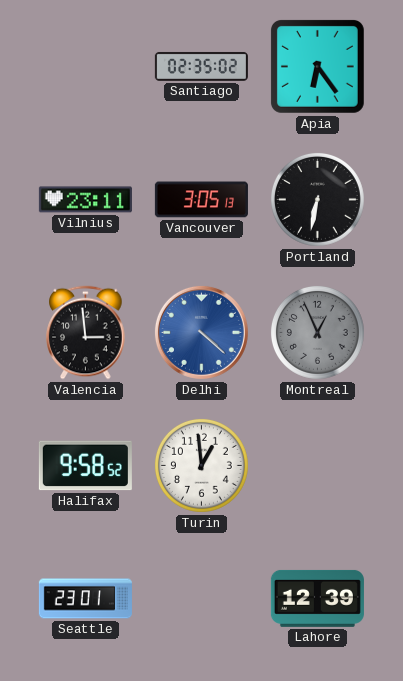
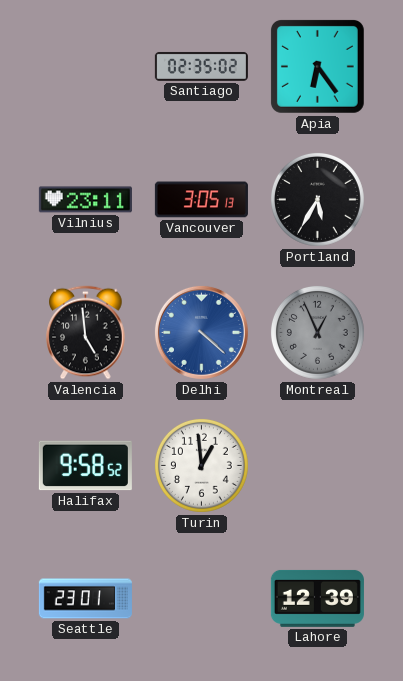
Portland: 6:32 -> 5:35
Valencia: 2:59 -> 4:59
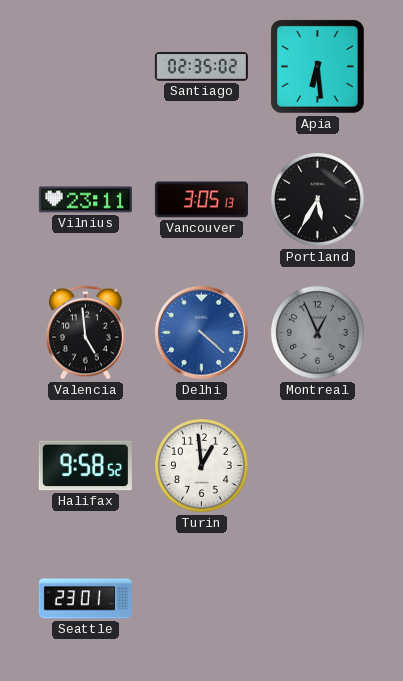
Apia: 6:24 -> 6:29
Lahore: 12:39 -> none
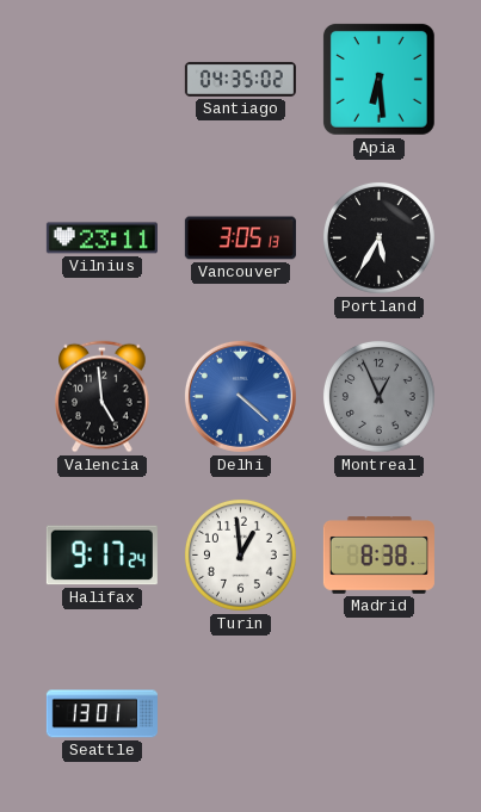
Santiago: 02:35 -> 04:35
Halifax: 9:58 -> 9:17
Madrid: none -> 8:38
Seattle: 23:01 -> 13:01
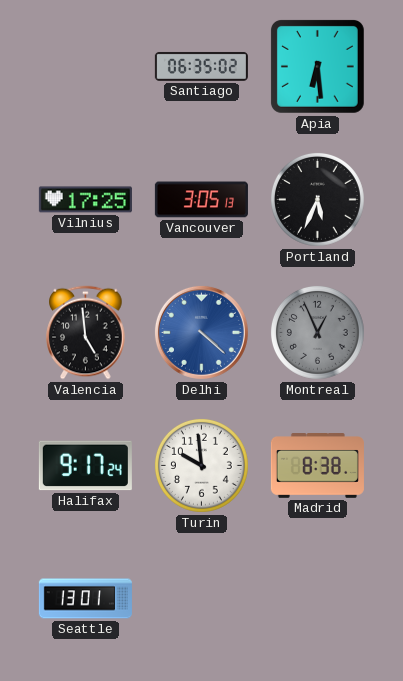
Santiago: 04:35 -> 06:35
Vilnius: 23:11 -> 17:25
Portland: 5:35 -> 5:34
Turin: 12:59 -> 9:59
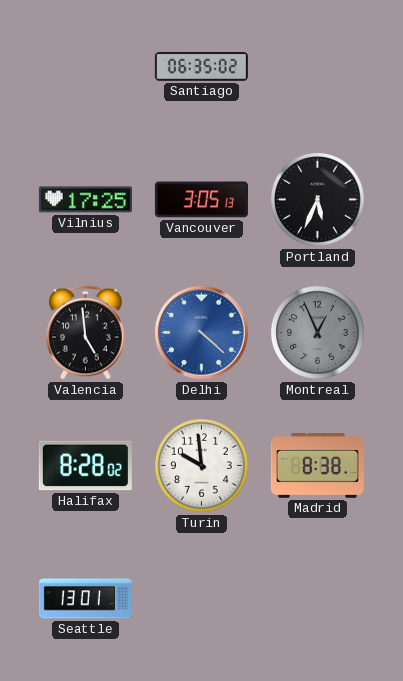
Apia: 6:29 -> none
Halifax: 9:17 -> 8:28
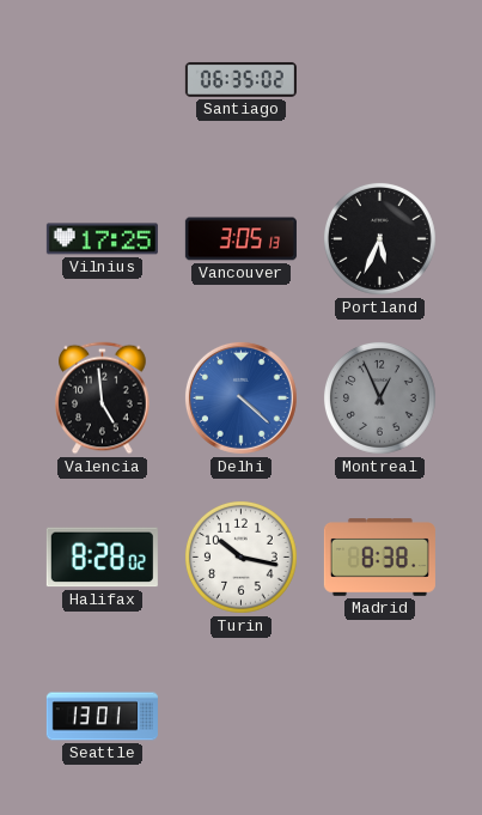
Turin: 9:59 -> 10:17
